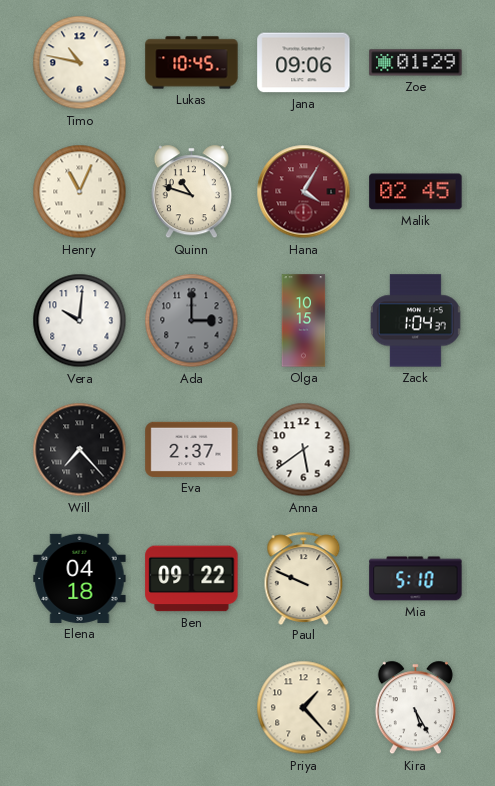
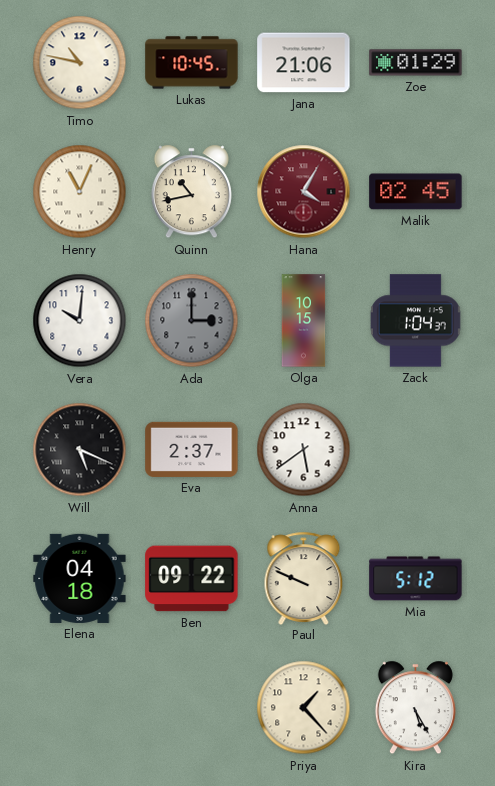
Jana: 09:06 -> 21:06
Quinn: 10:48 -> 10:43
Will: 7:23 -> 5:19
Mia: 5:10 -> 5:12
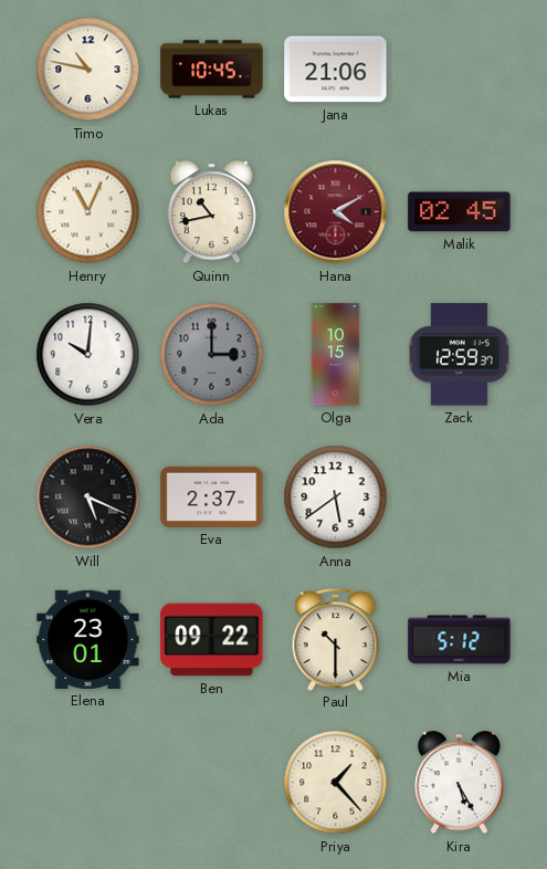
Zoe: 01:29 -> none
Hana: 4:05 -> 4:10
Zack: 1:04 -> 12:59
Elena: 04:18 -> 23:01
Paul: 9:49 -> 10:30
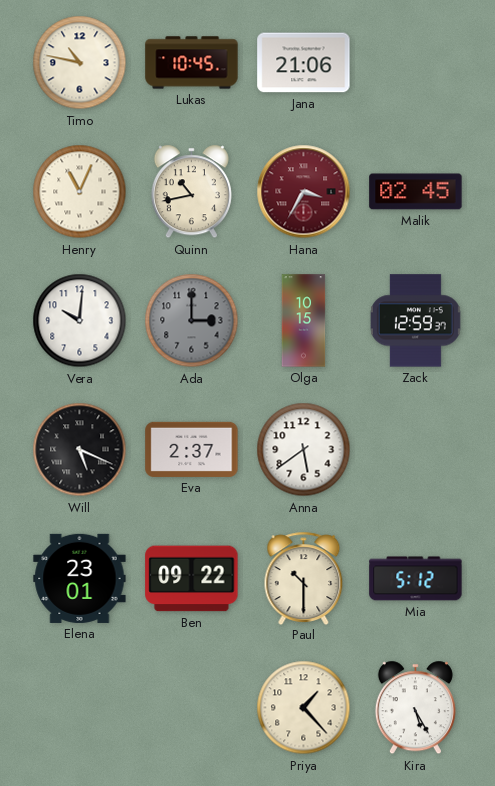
Hana: 4:10 -> 3:35
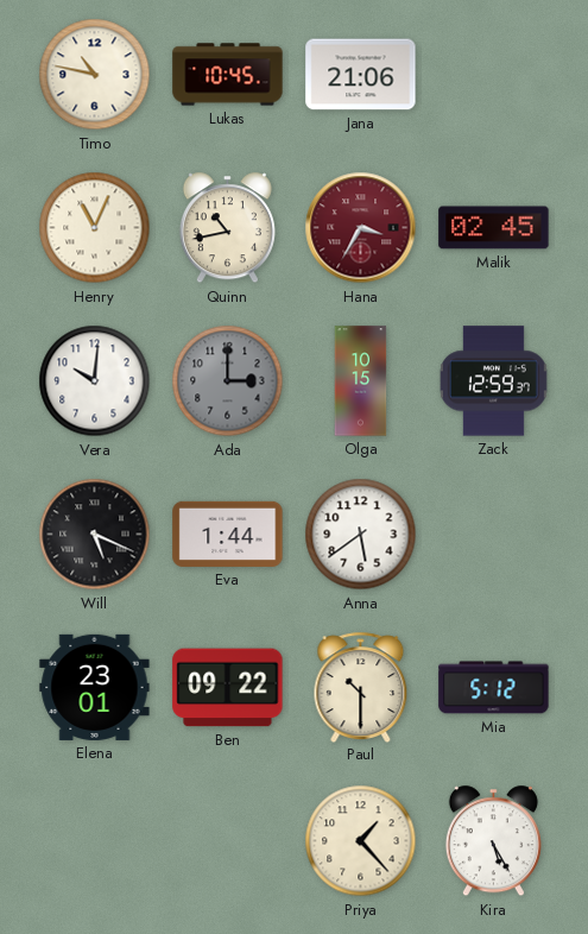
Eva: 2:37 -> 1:44
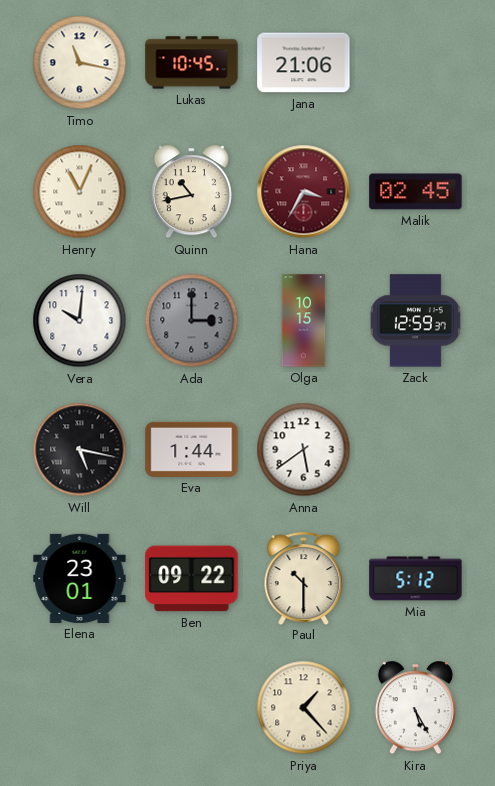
Timo: 10:47 -> 11:17
Will: 5:19 -> 5:17
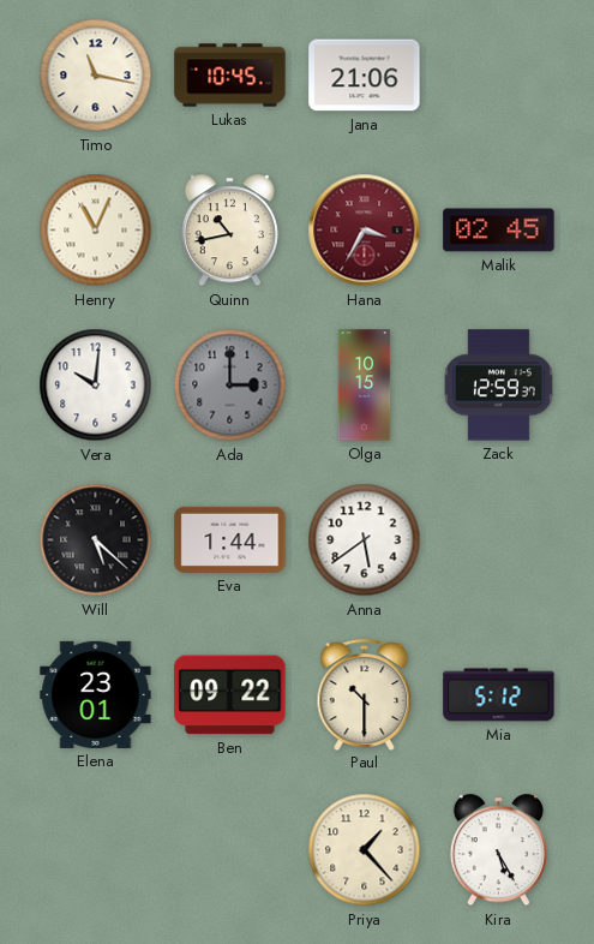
Will: 5:17 -> 5:22
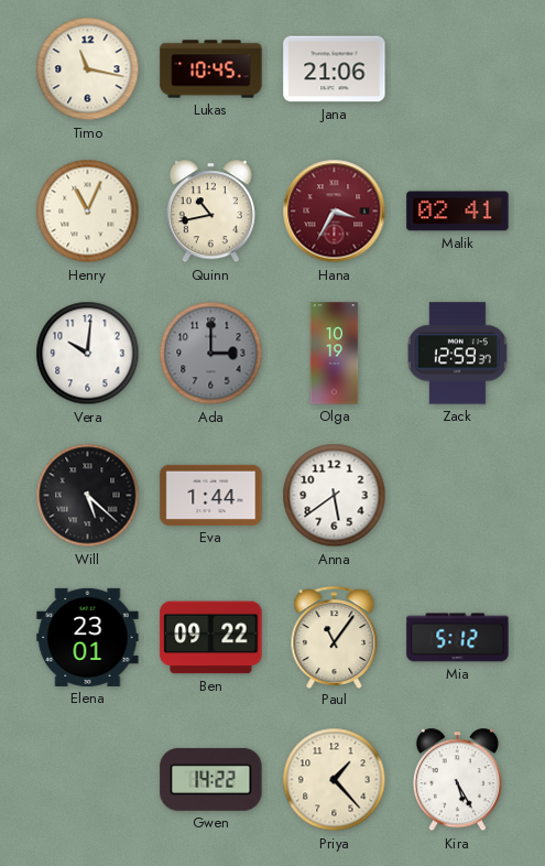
Malik: 02:45 -> 02:41
Olga: 10:15 -> 10:19
Paul: 10:30 -> 11:06
Gwen: none -> 14:22
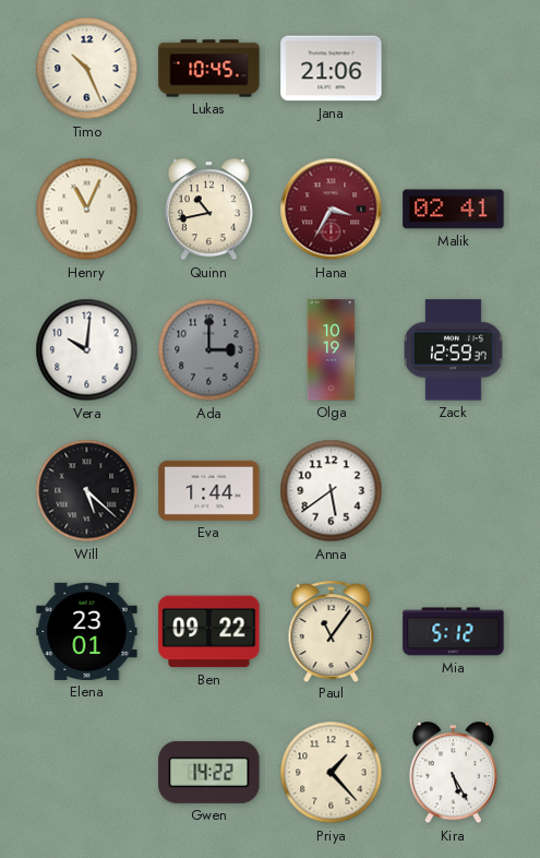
Timo: 11:17 -> 10:26
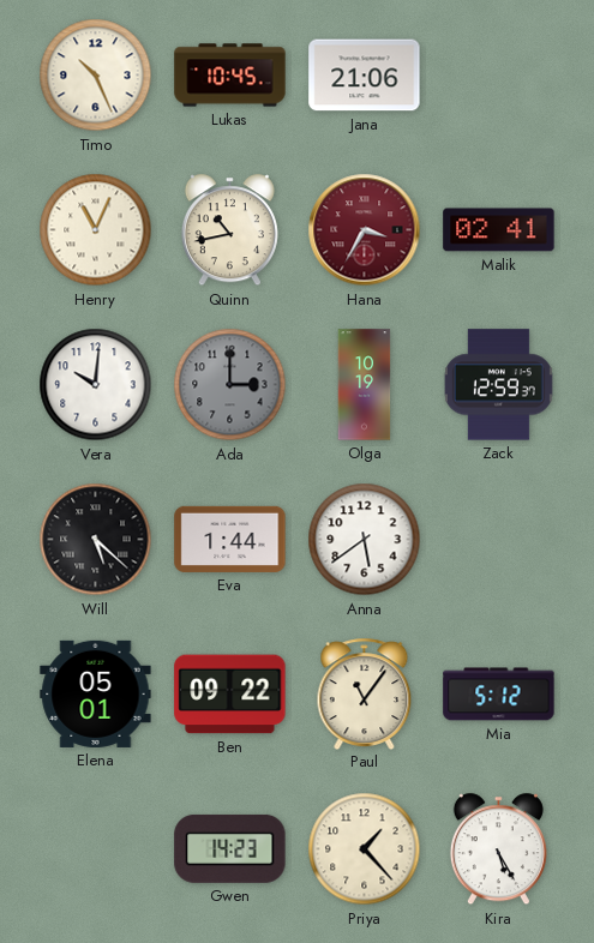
Elena: 23:01 -> 05:01
Gwen: 14:22 -> 14:23
